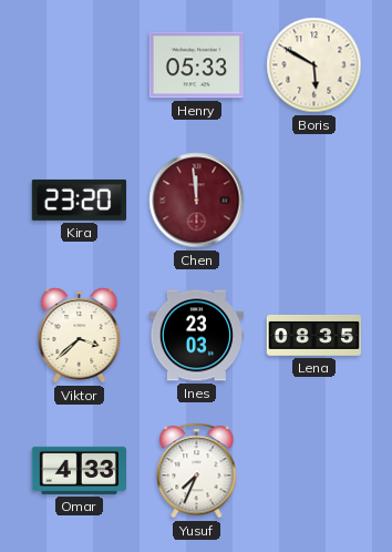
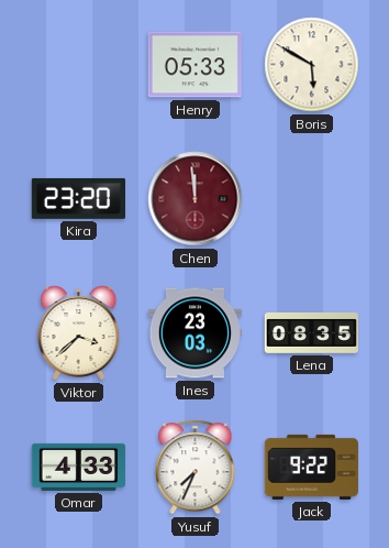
Jack: none -> 9:22
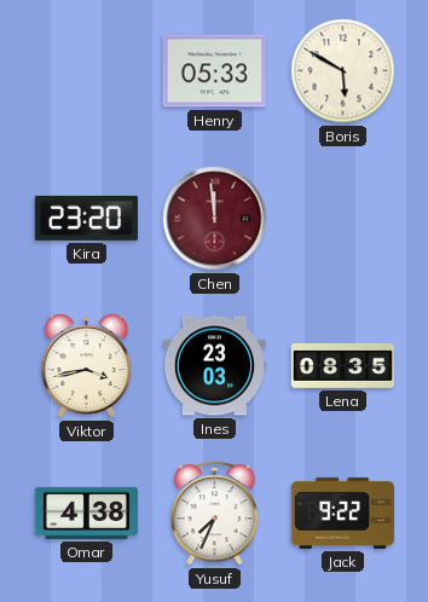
Viktor: 3:38 -> 3:43
Omar: 4:33 -> 4:38
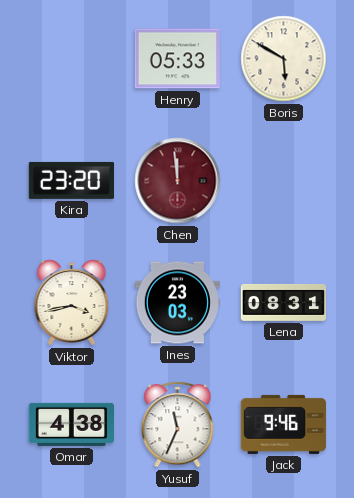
Lena: 08:35 -> 08:31
Yusuf: 7:34 -> 11:34
Jack: 9:22 -> 9:46
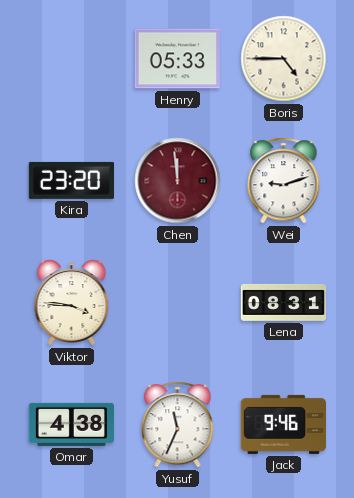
Boris: 5:50 -> 4:45
Wei: none -> 9:12
Viktor: 3:43 -> 3:46
Ines: 23:03 -> none
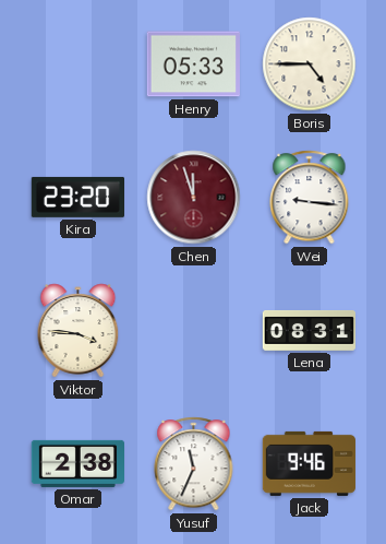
Chen: 11:59 -> 11:57
Wei: 9:12 -> 9:16
Omar: 4:38 -> 2:38
